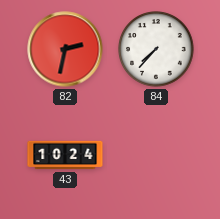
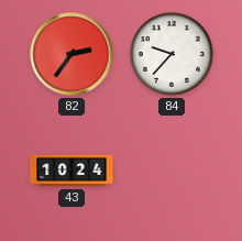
82: 2:32 -> 2:36
84: 7:37 -> 9:37
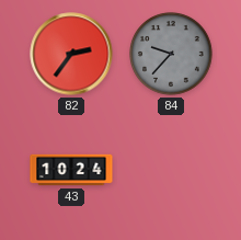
84 dial: white -> grey
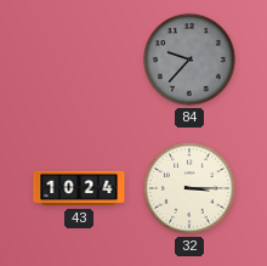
82: 2:36 -> none
32: none -> 3:15
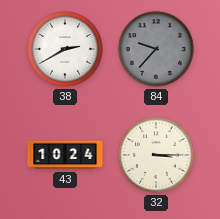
38: none -> 2:40
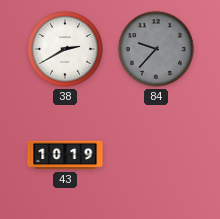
43: 10:24 -> 10:19
32: 3:15 -> none
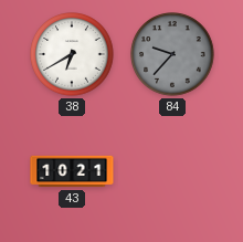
38: 2:40 -> 6:40
43: 10:19 -> 10:21
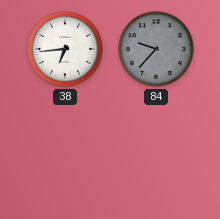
38: 6:40 -> 6:44
43: 10:21 -> none
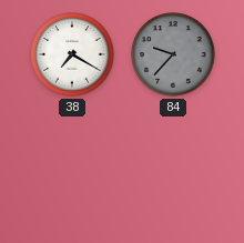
38: 6:44 -> 7:20
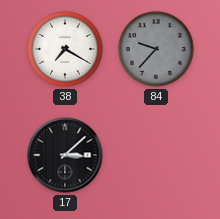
17: none -> 3:08
